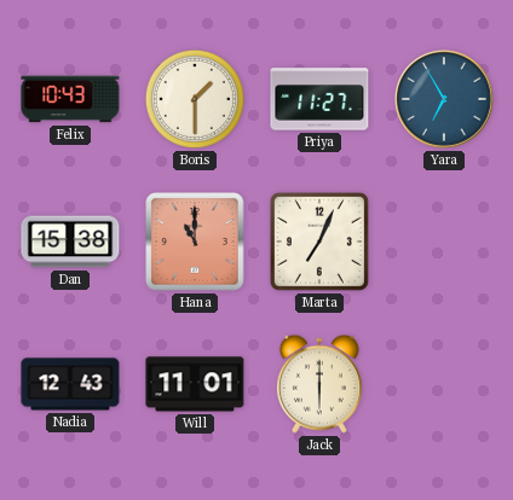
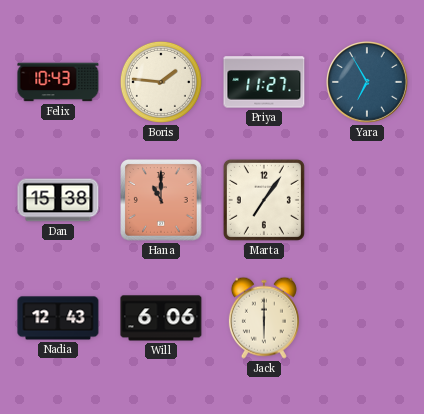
Boris: 1:30 -> 1:46
Marta: 7:04 -> 7:06
Will: 11:01 -> 6:06
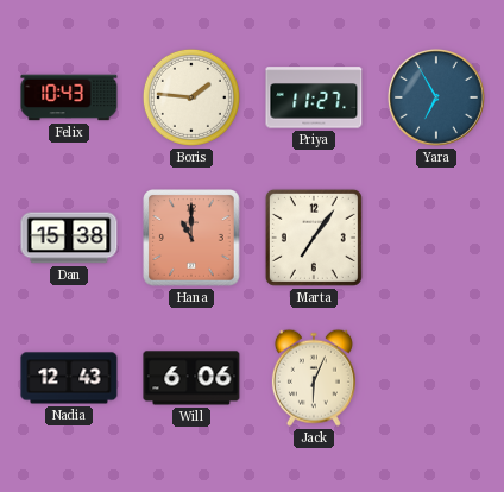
Jack: 6:00 -> 6:04
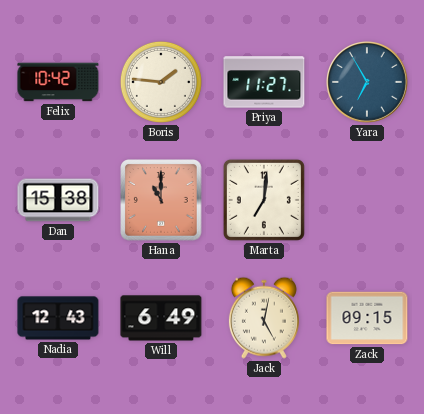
Felix: 10:43 -> 10:42
Marta: 7:06 -> 7:01
Will: 6:06 -> 6:49
Jack: 6:04 -> 5:02
Zack: none -> 09:15
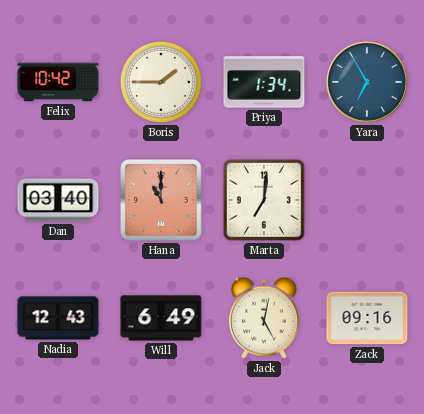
Boris: 1:46 -> 1:45
Priya: 11:27 -> 1:34
Dan: 15:38 -> 03:40
Zack: 09:15 -> 09:16
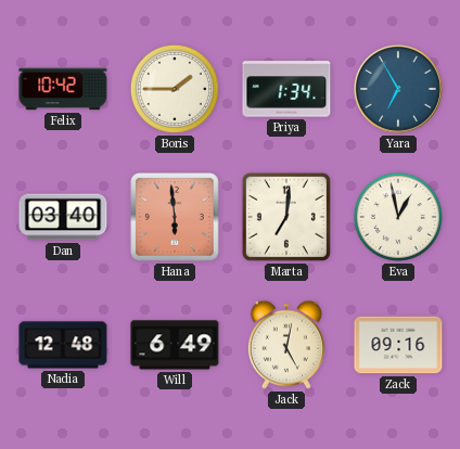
Hana: 11:00 -> 5:59
Eva: none -> 12:58
Nadia: 12:43 -> 12:48
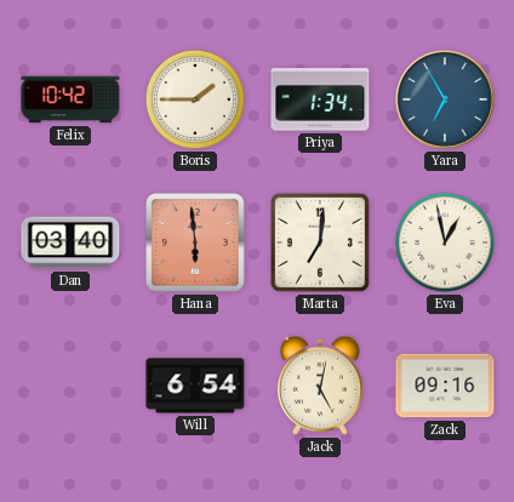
Nadia: 12:48 -> none
Will: 6:49 -> 6:54
